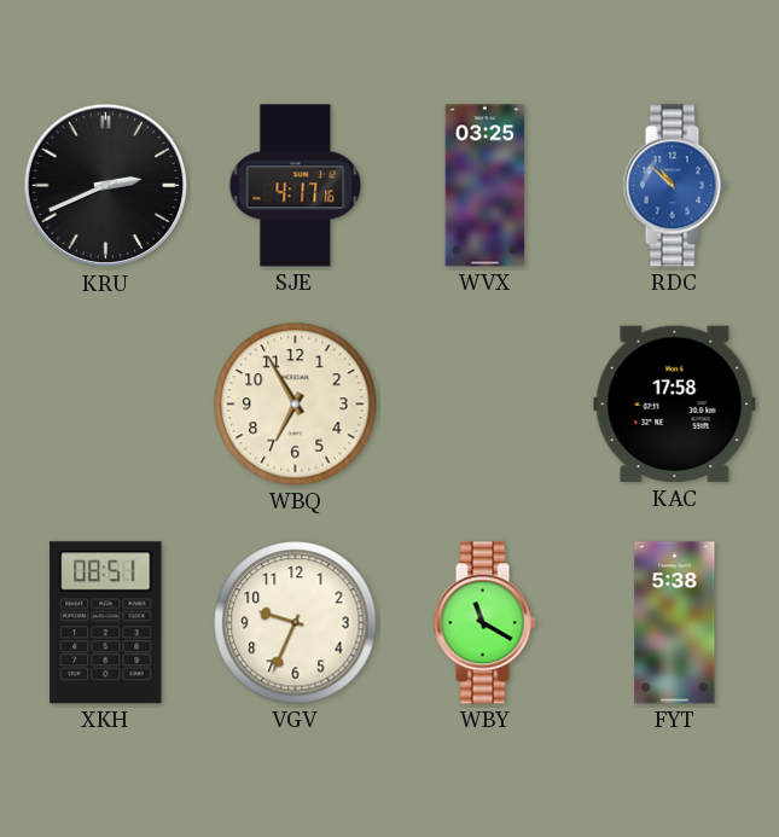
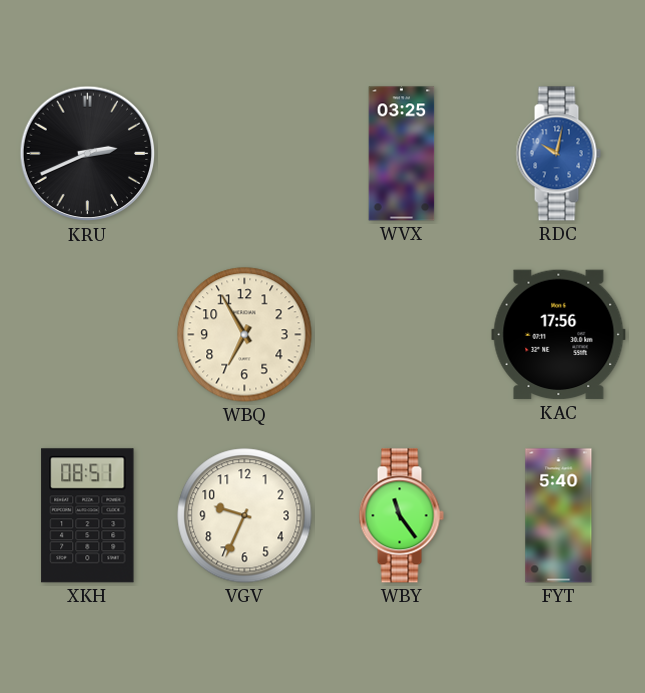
SJE: 4:17 -> none
RDC: 10:52 -> 10:02
KAC: 17:58 -> 17:56
WBY: 11:20 -> 11:24
FYT: 5:38 -> 5:40
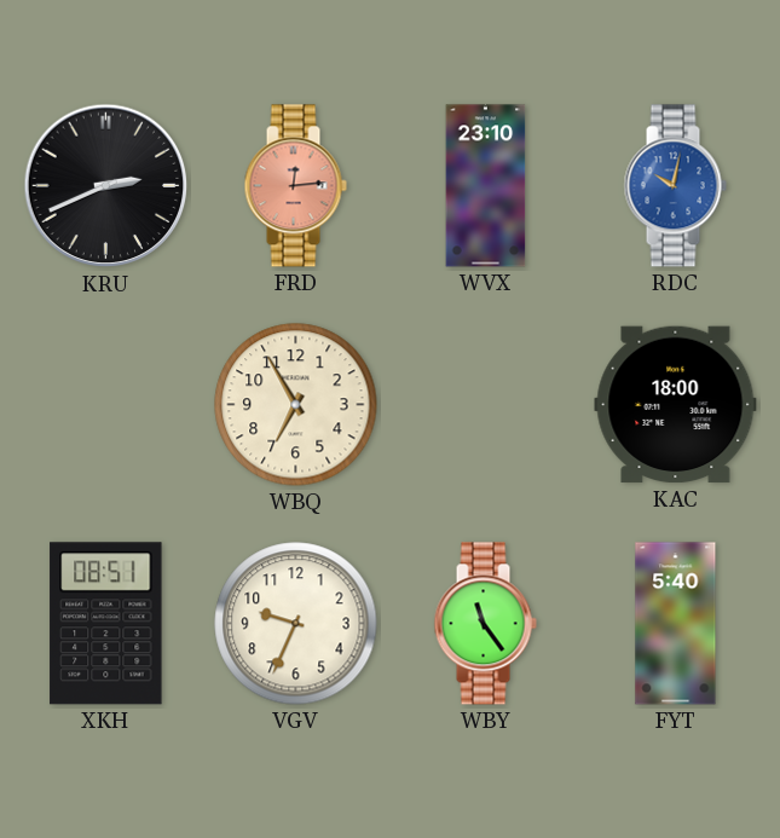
FRD: none -> 12:14
WVX: 03:25 -> 23:10
KAC: 17:56 -> 18:00
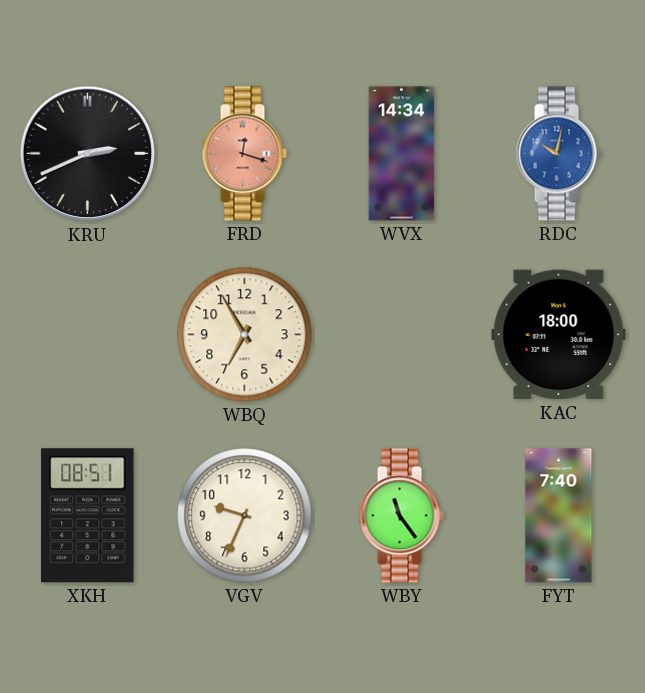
FRD: 12:14 -> 12:18
WVX: 23:10 -> 14:34
FYT: 5:40 -> 7:40
